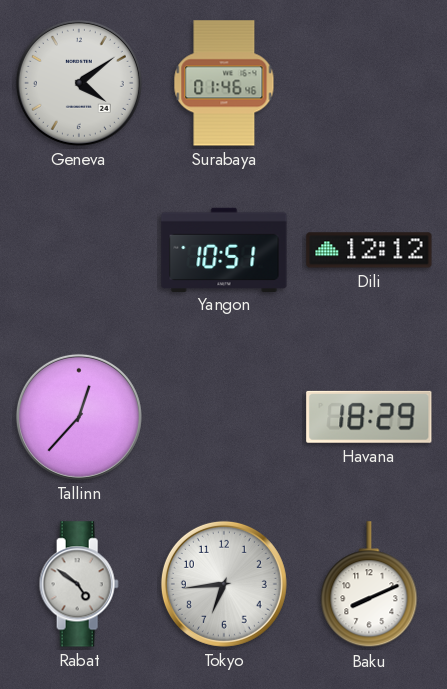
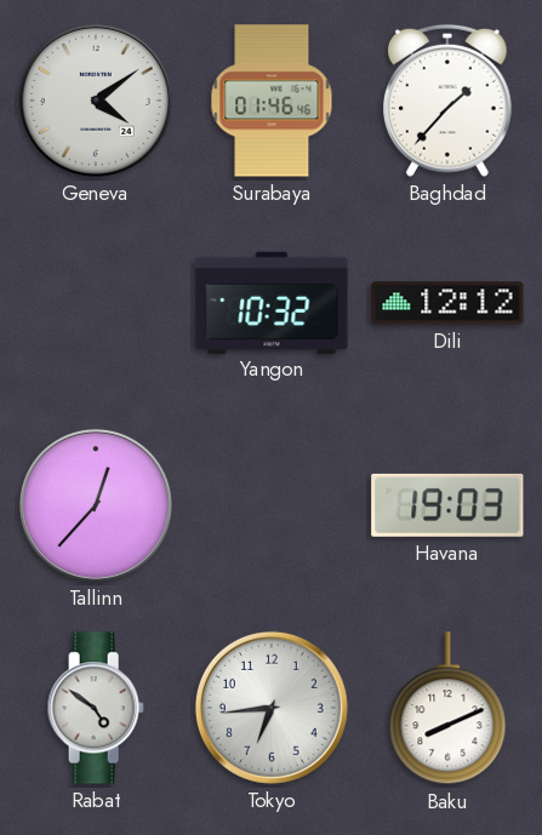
Baghdad: none -> 1:37
Yangon: 10:51 -> 10:32
Havana: 18:29 -> 19:03
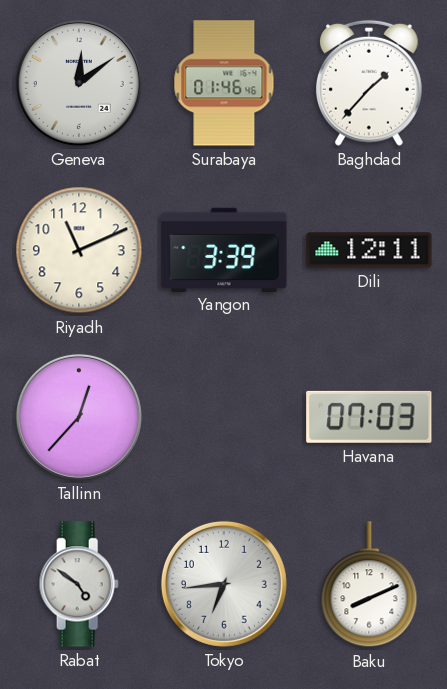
Geneva: 4:09 -> 12:09
Riyadh: none -> 11:11
Yangon: 10:32 -> 3:39
Dili: 12:12 -> 12:11
Havana: 19:03 -> 07:03
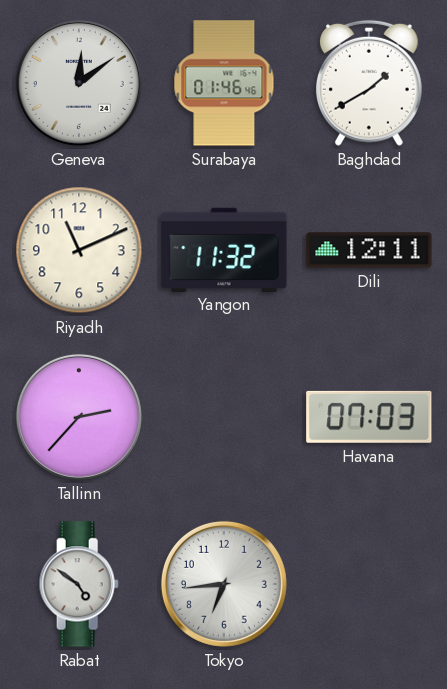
Baghdad: 1:37 -> 1:40
Yangon: 3:39 -> 11:32
Tallinn: 12:37 -> 2:37
Baku: 8:11 -> none
